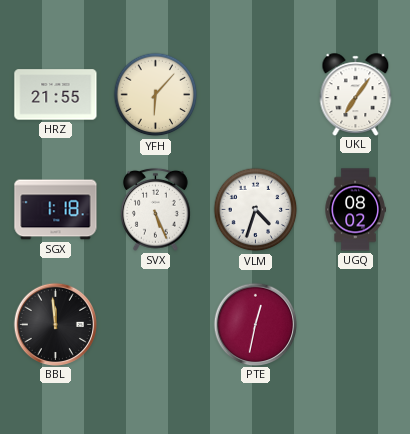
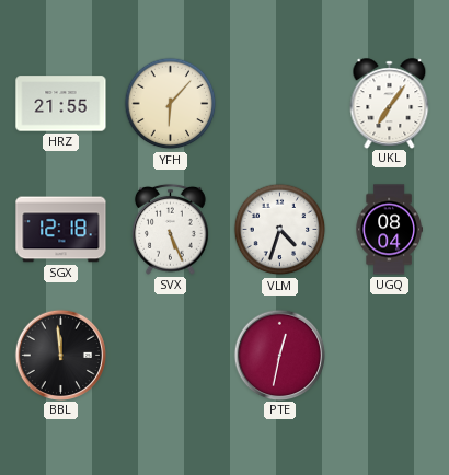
SGX: 1:18 -> 12:18
UGQ: 08:02 -> 08:04
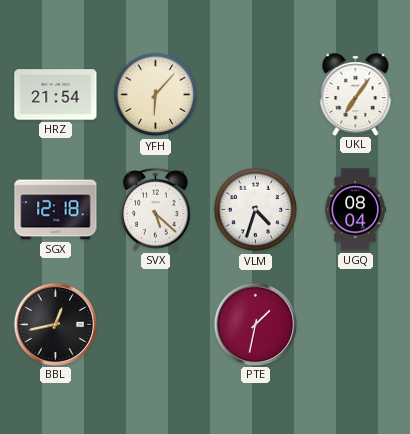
HRZ: 21:55 -> 21:54
SVX: 5:26 -> 5:22
BBL: 11:59 -> 12:43
PTE: 12:32 -> 1:32
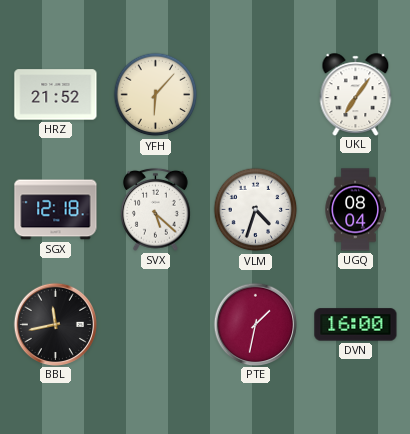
HRZ: 21:54 -> 21:52
BBL: 12:43 -> 11:43
DVN: none -> 16:00
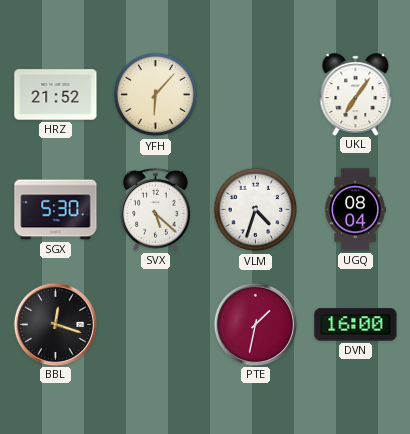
SGX: 12:18 -> 5:30
BBL: 11:43 -> 12:18
